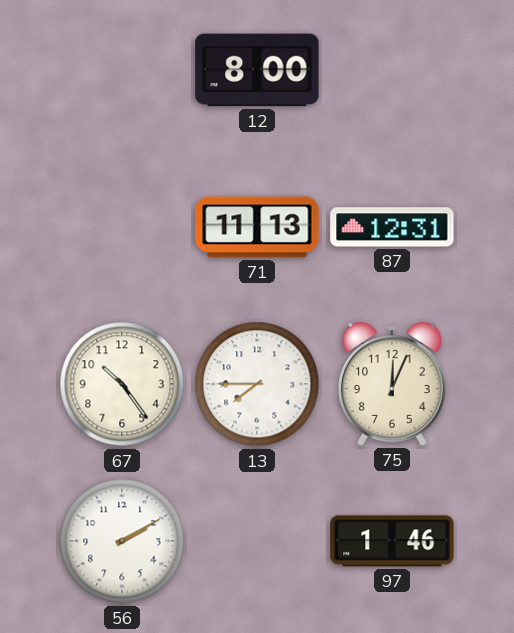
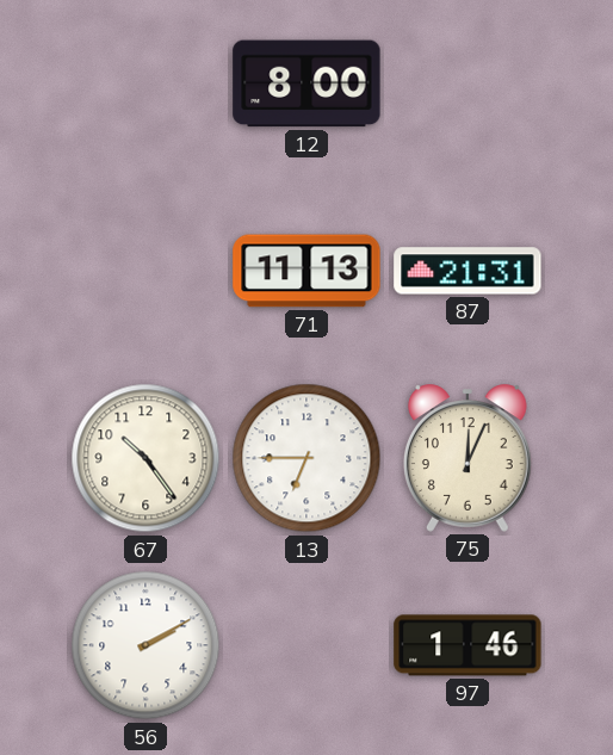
87: 12:31 -> 21:31
13: 7:45 -> 6:45
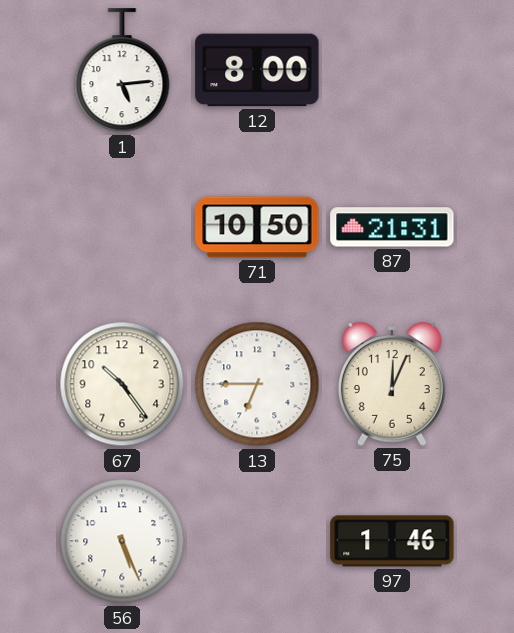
1: none -> 5:14
71: 11:13 -> 10:50
56: 2:10 -> 5:26
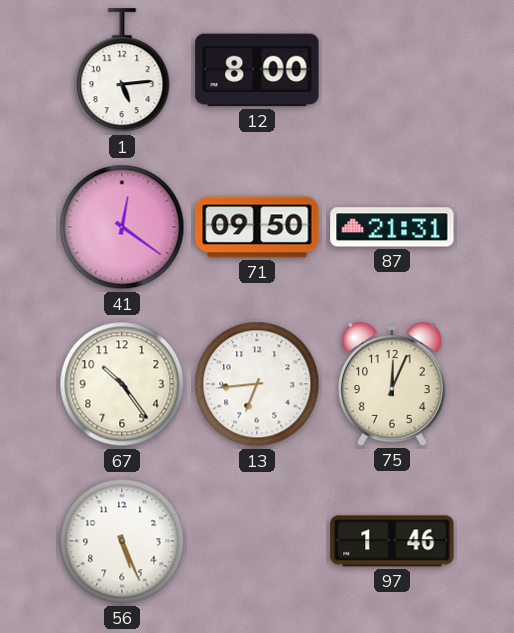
41: none -> 12:21
71: 10:50 -> 09:50
13: 6:45 -> 6:44
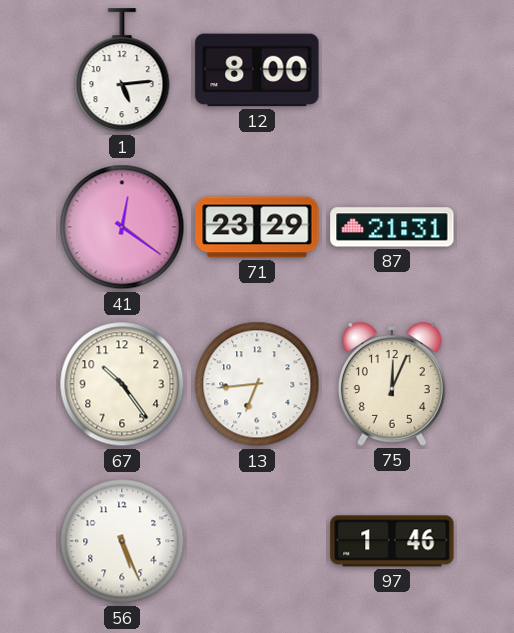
71: 09:50 -> 23:29
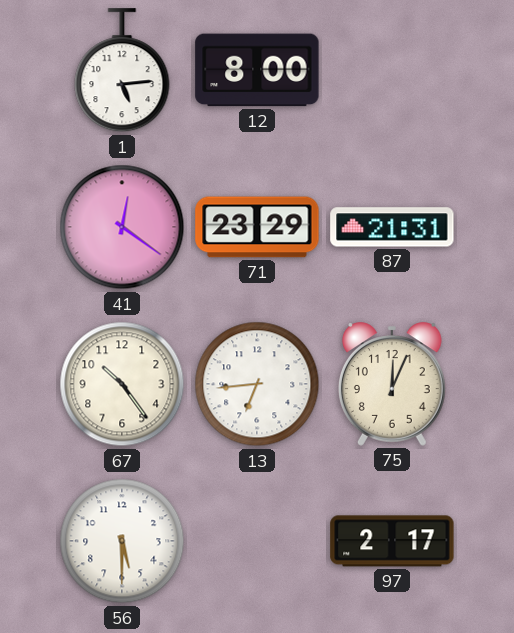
56: 5:26 -> 5:30
97: 1:46 -> 2:17
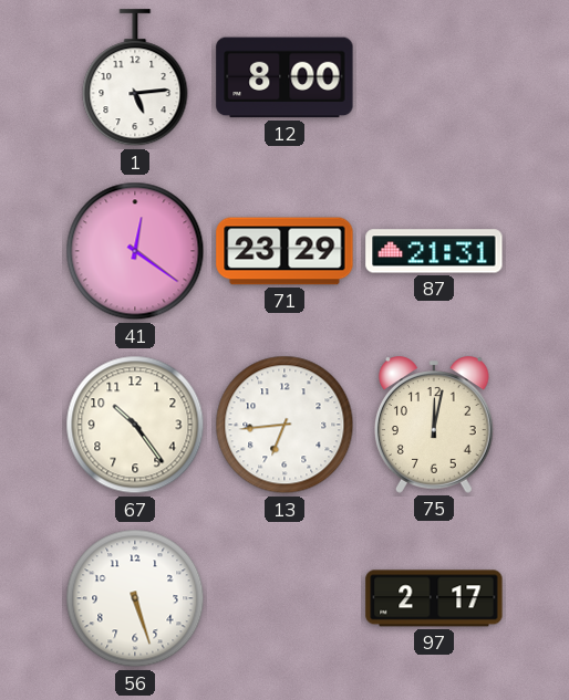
75: 12:04 -> 12:02
56: 5:30 -> 5:27
